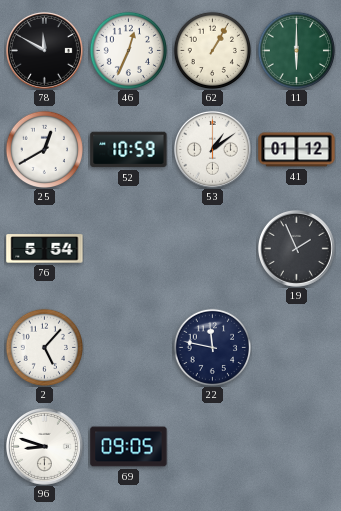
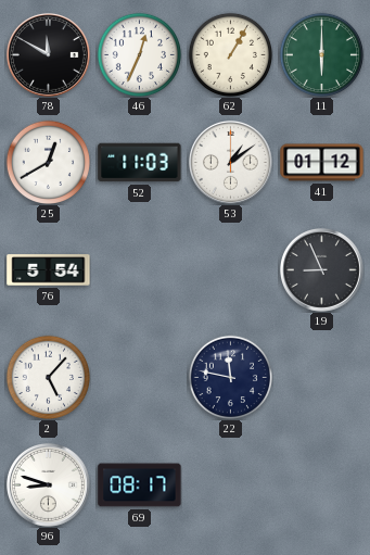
52: 10:59 -> 11:03
19: 1:56 -> 8:56
69: 09:05 -> 08:17
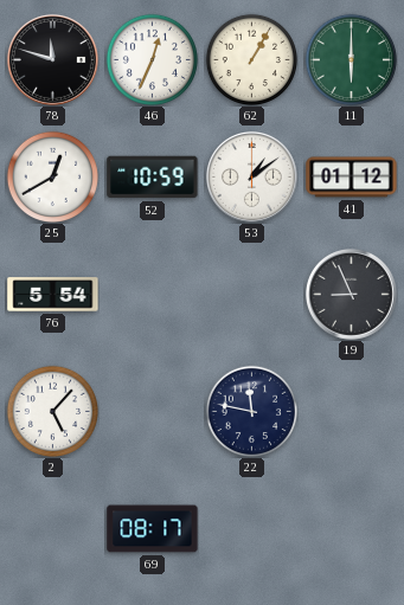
78: 11:50 -> 11:48
52: 11:03 -> 10:59
96: 8:48 -> none
